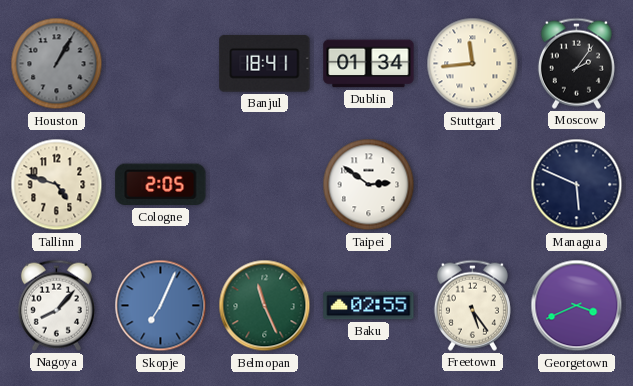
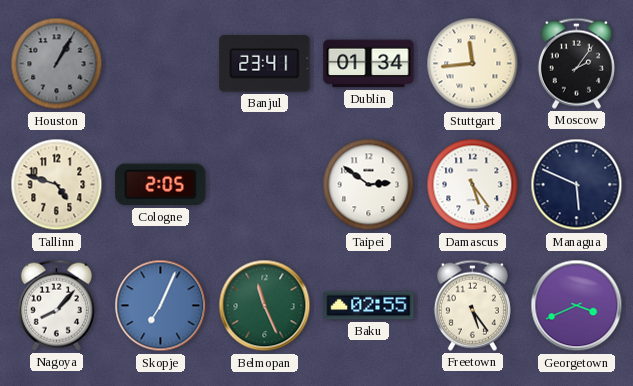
Banjul: 18:41 -> 23:41
Damascus: none -> 5:24
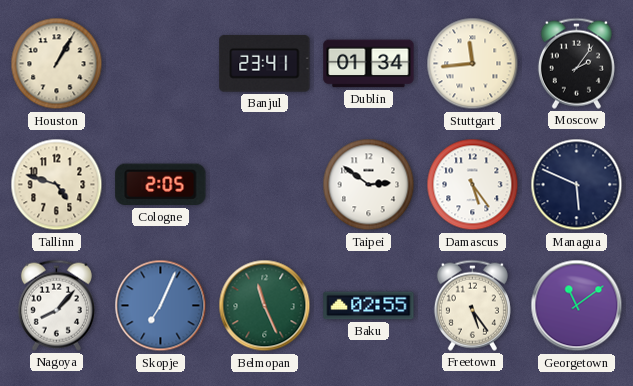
Houston dial: grey -> cream
Georgetown: 3:41 -> 11:09
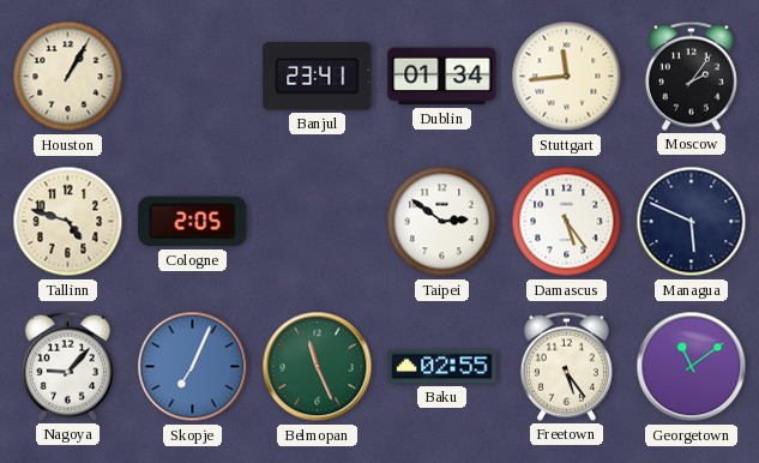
Nagoya: 8:07 -> 9:07
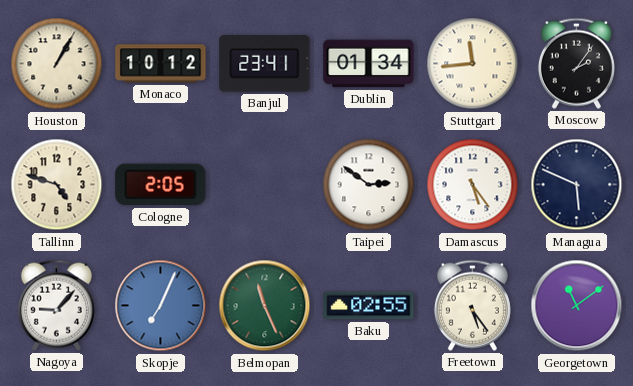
Monaco: none -> 10:12
